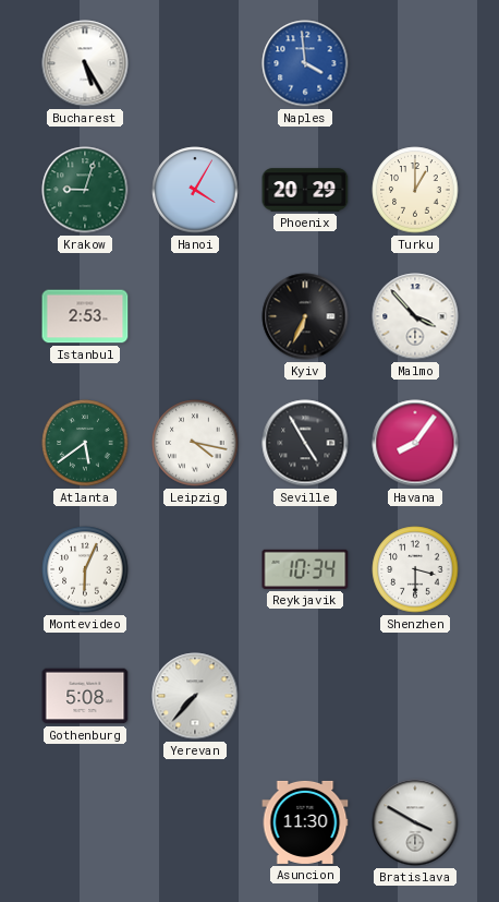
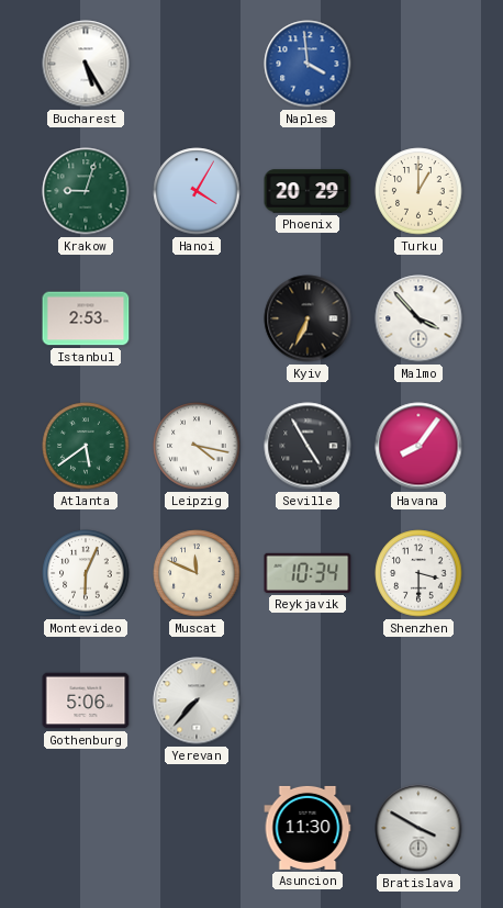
Muscat: none -> 11:49
Gothenburg: 5:08 -> 5:06
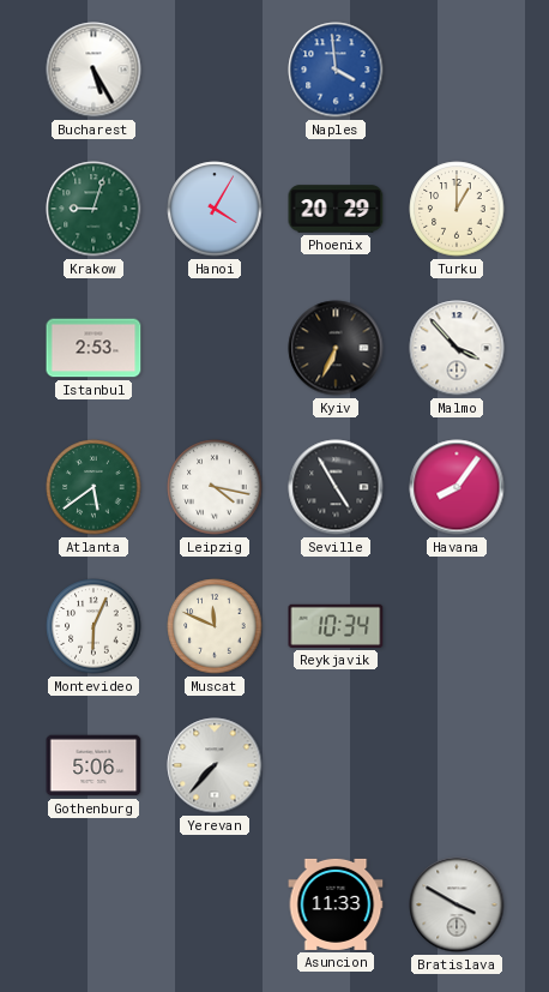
Shenzhen: 3:30 -> none
Asuncion: 11:30 -> 11:33
